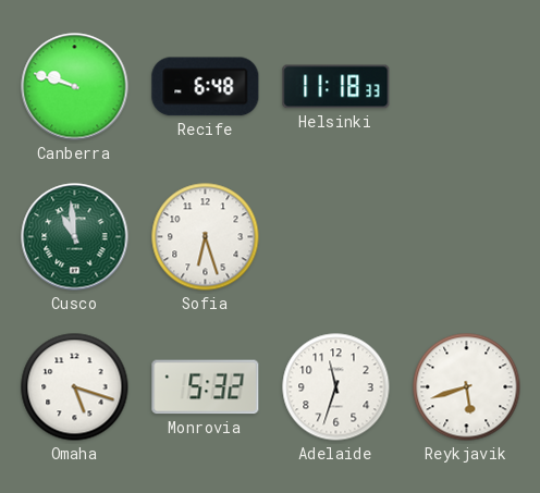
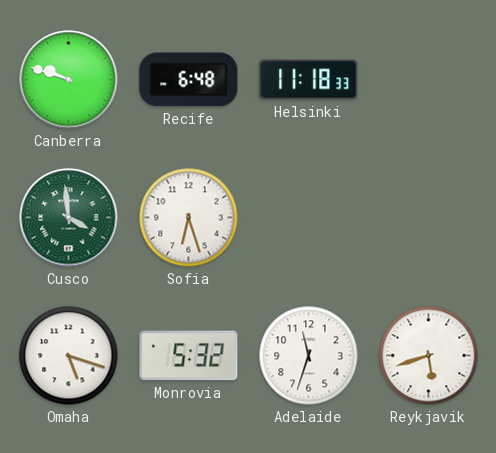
Cusco: 10:59 -> 3:59
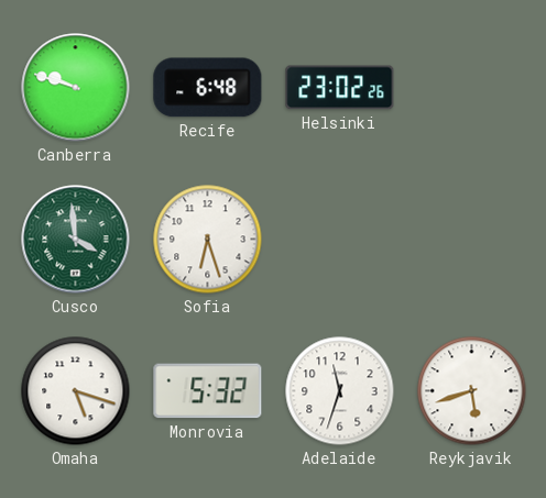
Helsinki: 11:18 -> 23:02
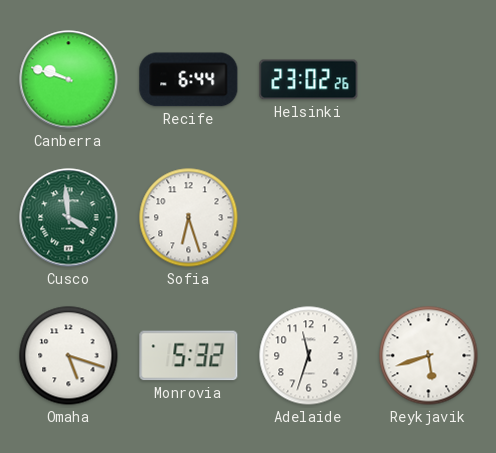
Recife: 6:48 -> 6:44
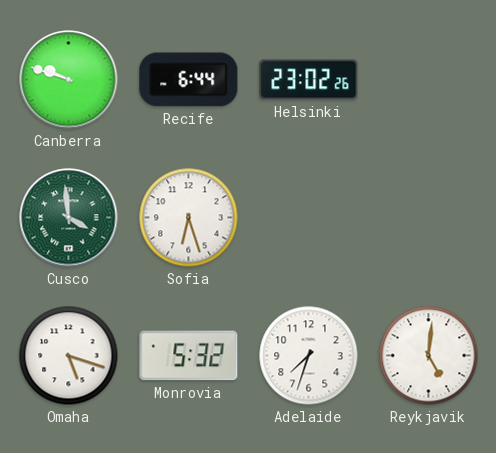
Adelaide: 11:33 -> 7:33
Reykjavik: 5:42 -> 5:01
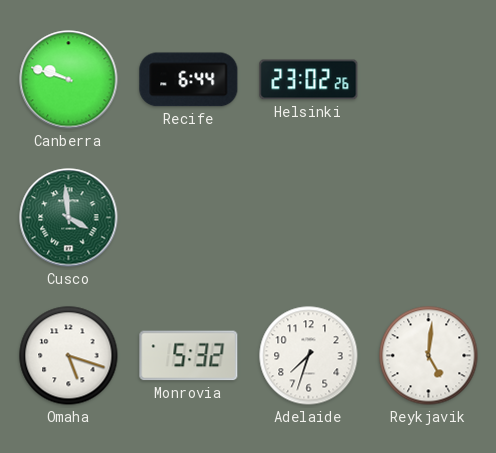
Sofia: 6:27 -> none
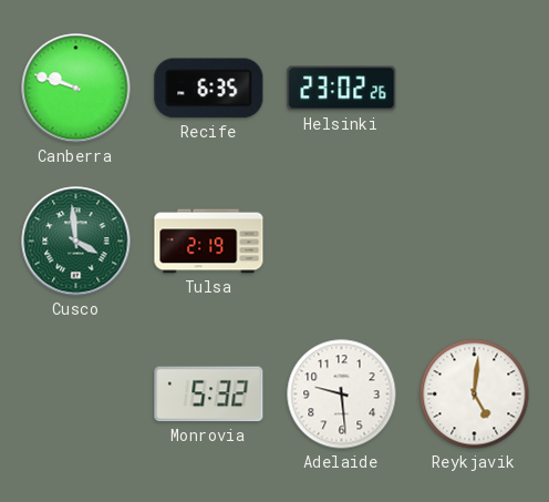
Recife: 6:44 -> 6:35
Tulsa: none -> 2:19
Omaha: 5:18 -> none
Adelaide: 7:33 -> 9:29
